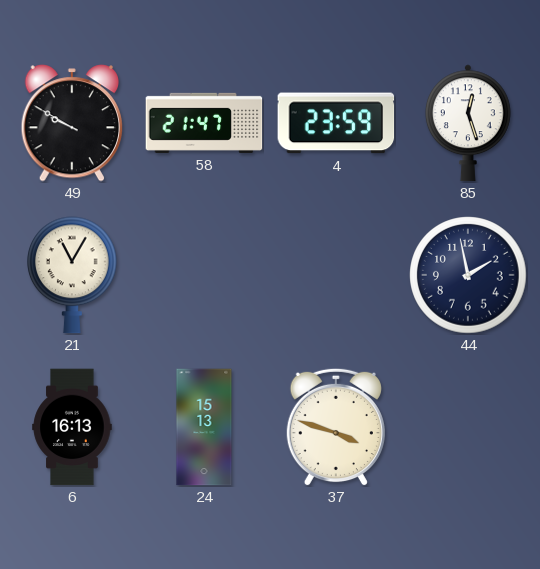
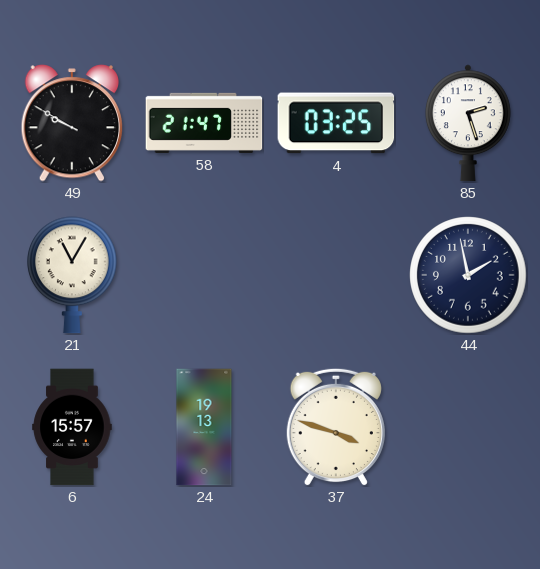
4: 23:59 -> 03:25
85: 12:27 -> 2:27
6: 16:13 -> 15:57
24: 15:13 -> 19:13
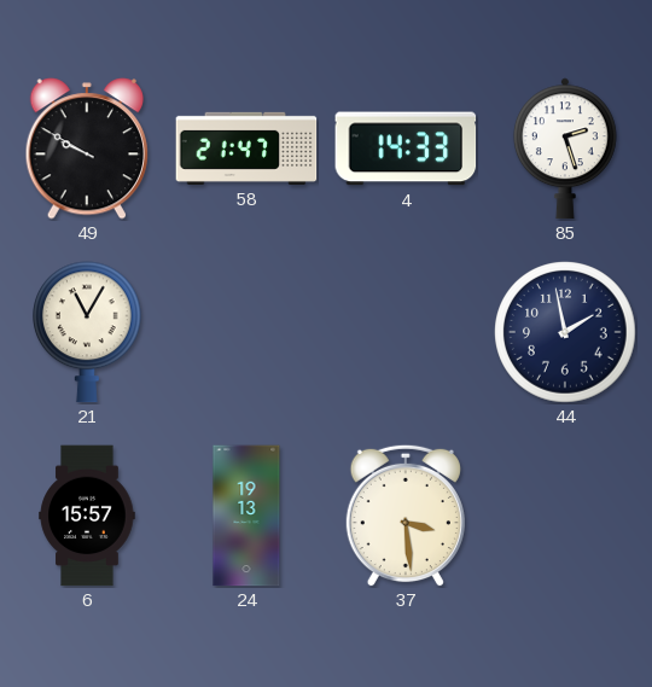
4: 03:25 -> 14:33
37: 3:48 -> 3:29
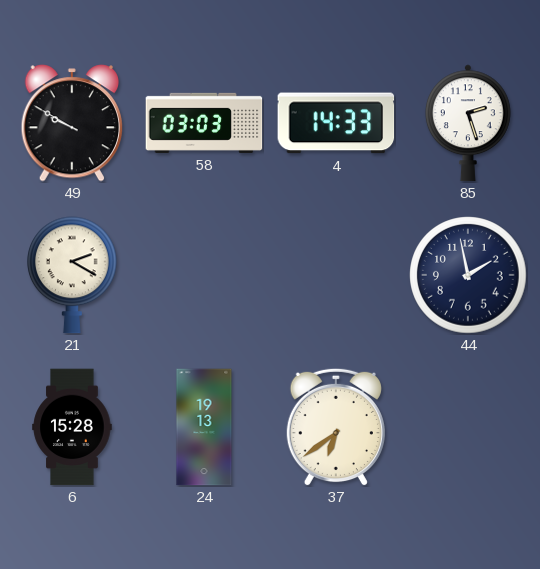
58: 21:47 -> 03:03
21: 11:05 -> 2:20
6: 15:57 -> 15:28
37: 3:29 -> 6:39
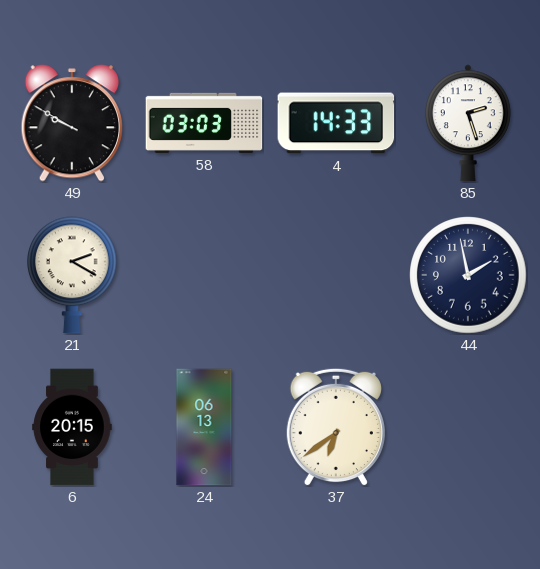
6: 15:28 -> 20:15
24: 19:13 -> 06:13
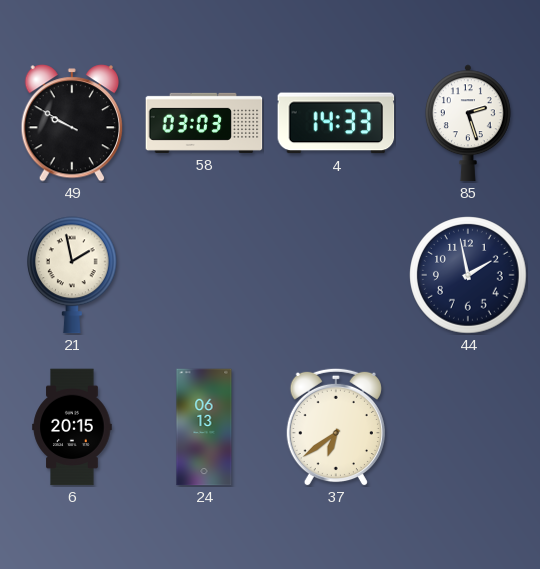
21: 2:20 -> 1:58
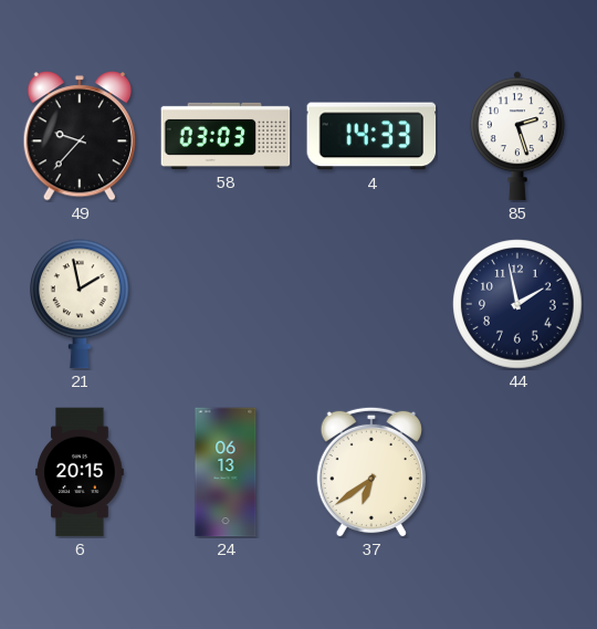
49: 9:50 -> 9:37
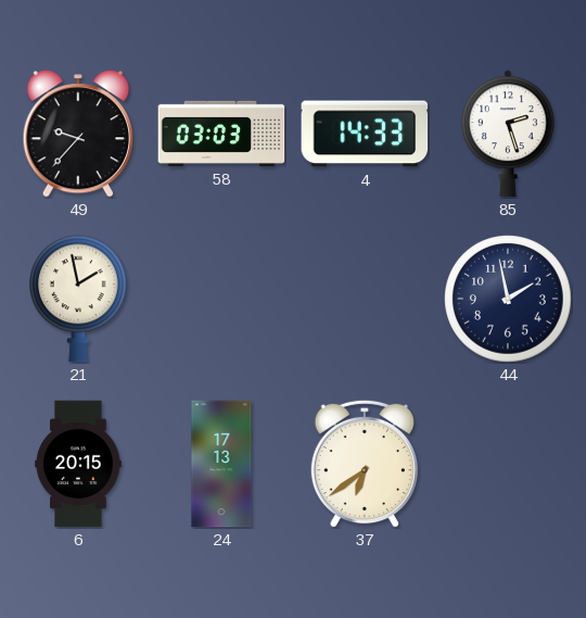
24: 06:13 -> 17:13
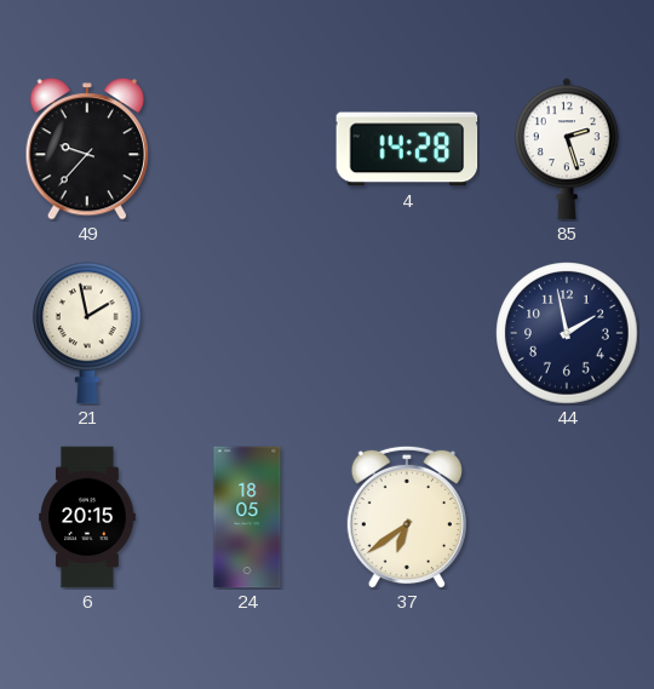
58: 03:03 -> none
4: 14:33 -> 14:28
24: 17:13 -> 18:05
